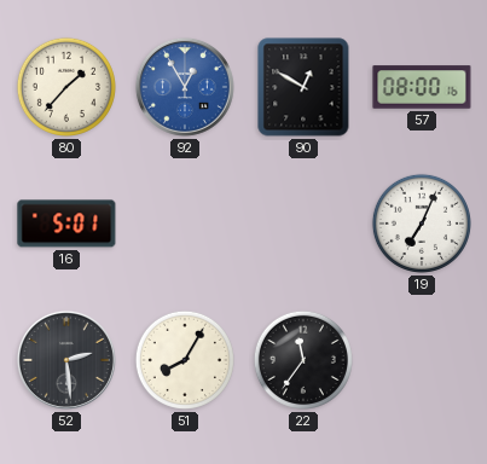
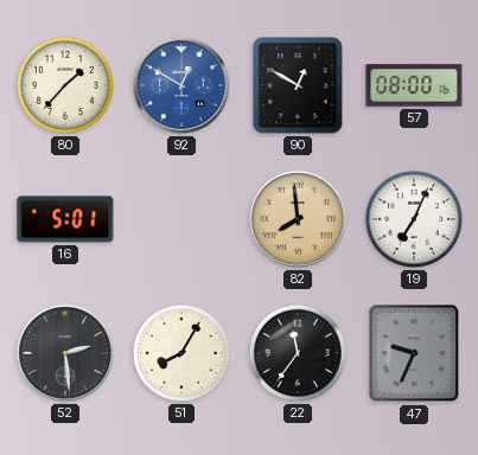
92: 12:55 -> 12:50
82: none -> 7:59
47: none -> 9:34
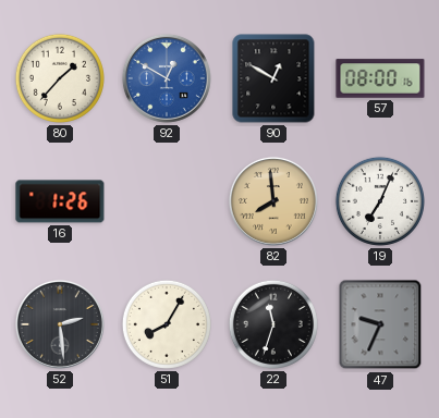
16: 5:01 -> 1:26
22: 11:36 -> 11:33
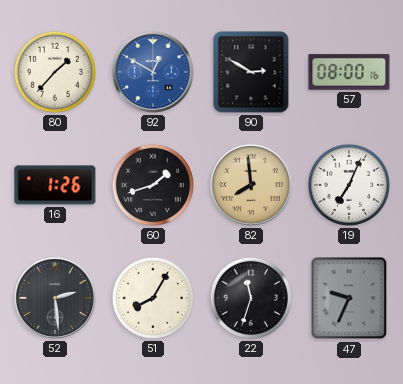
90: 12:50 -> 2:50
60: none -> 1:42
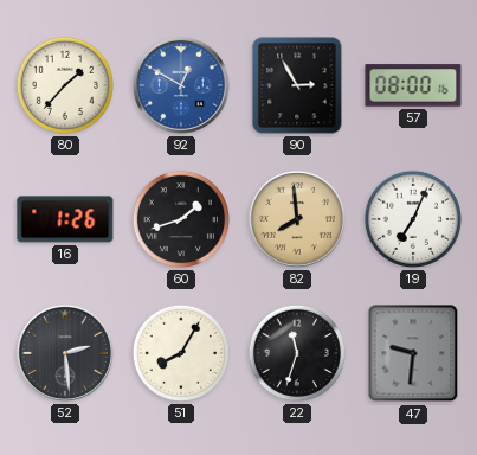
90: 2:50 -> 2:55
47: 9:34 -> 9:31
